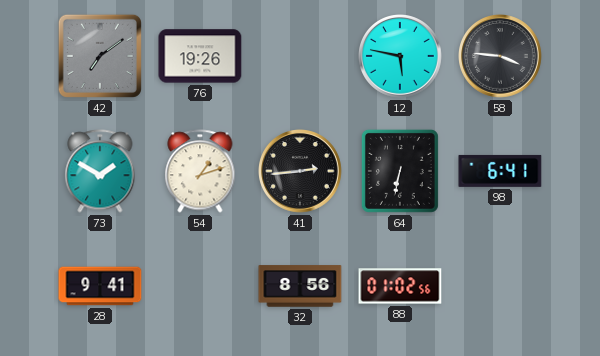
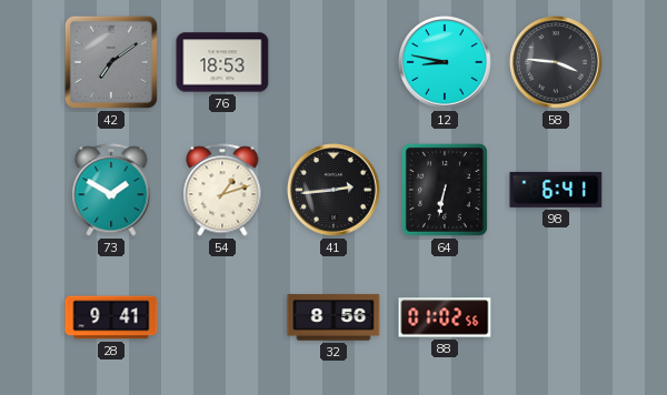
76: 19:26 -> 18:53
12: 5:47 -> 8:47
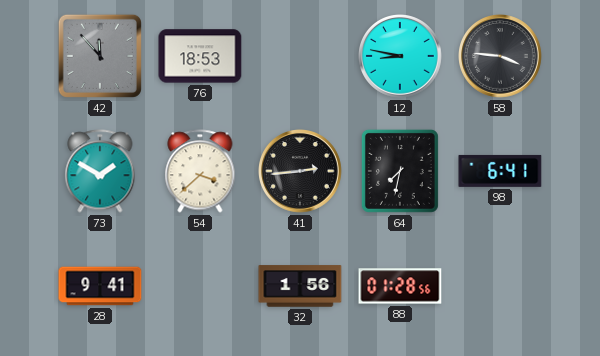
42: 7:09 -> 11:53
54: 1:12 -> 3:38
64: 6:32 -> 7:32
32: 8:56 -> 1:56
88: 01:02 -> 01:28
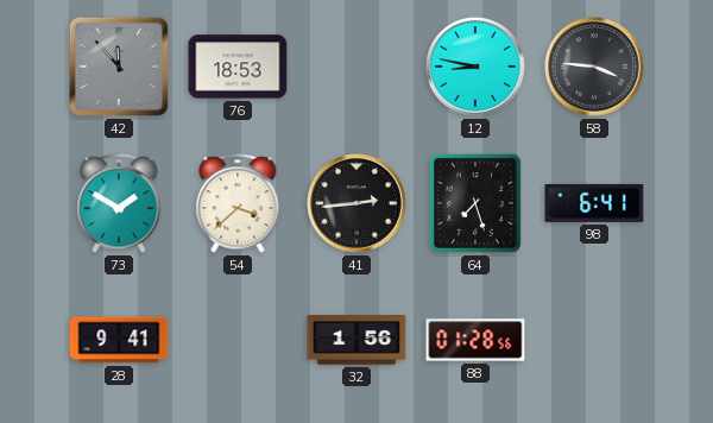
64: 7:32 -> 7:27
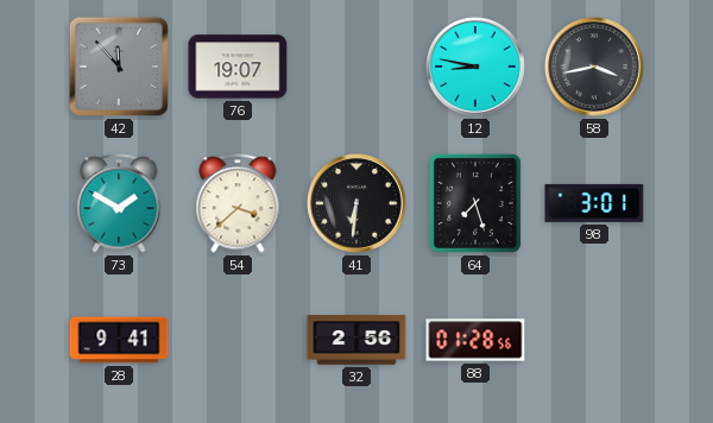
76: 18:53 -> 19:07
58: 3:46 -> 3:43
41: 2:44 -> 6:31
98: 6:41 -> 3:01
32: 1:56 -> 2:56
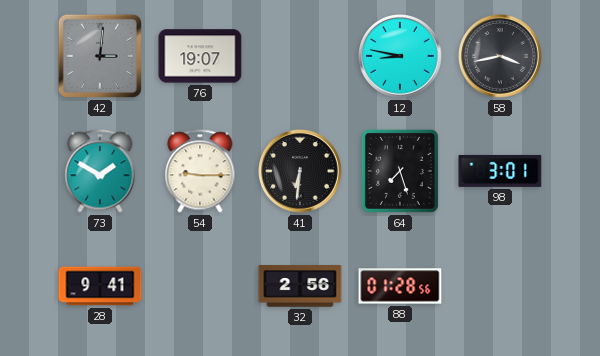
42: 11:53 -> 3:01
54: 3:38 -> 9:15
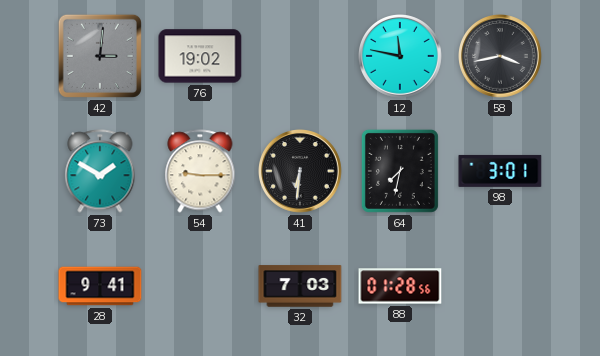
76: 19:07 -> 19:02
12: 8:47 -> 11:47
64: 7:27 -> 7:32
32: 2:56 -> 7:03
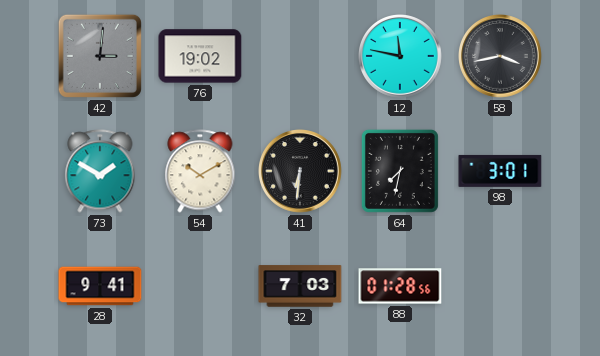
54: 9:15 -> 10:10
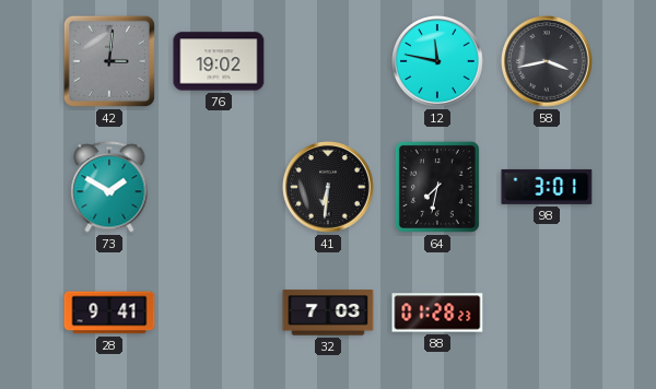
54: 10:10 -> none
88: 01:28:56 -> 01:28:23
